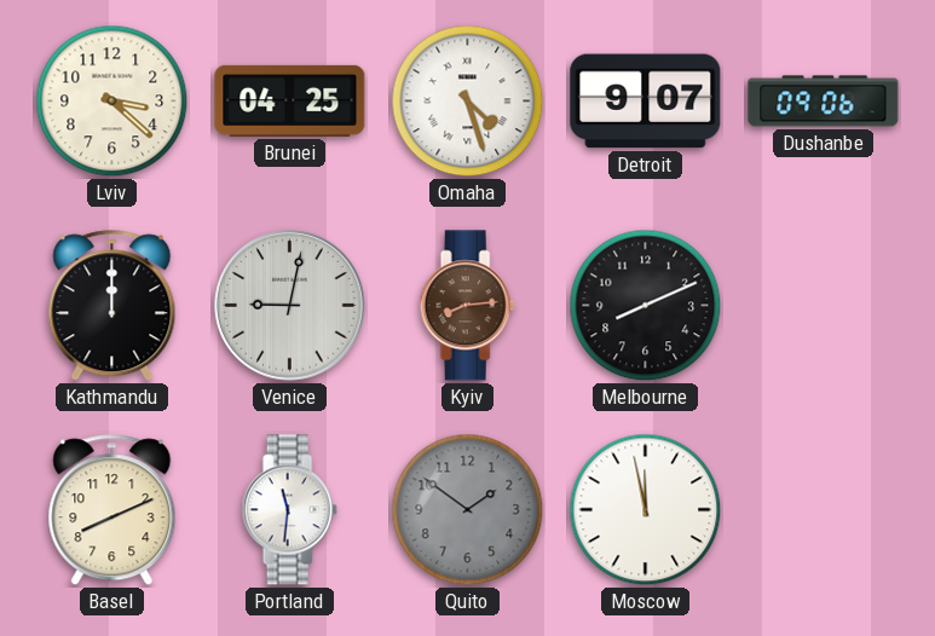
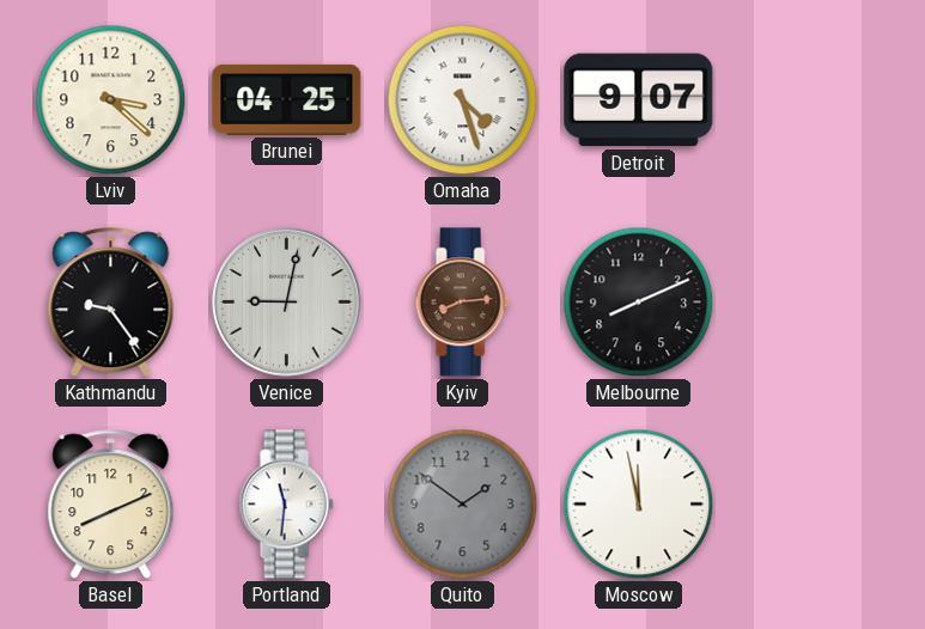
Dushanbe: 09:06 -> none
Kathmandu: 12:00 -> 9:24
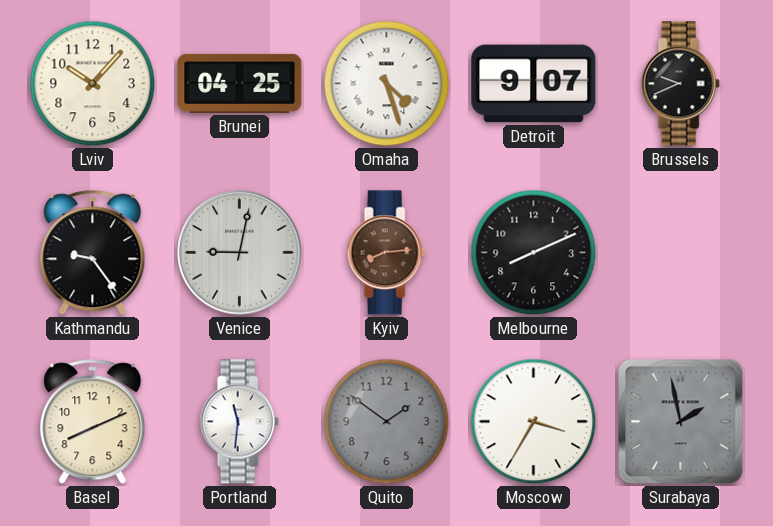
Lviv: 3:22 -> 10:07
Brussels: none -> 9:41
Moscow: 11:58 -> 3:35
Surabaya: none -> 1:58
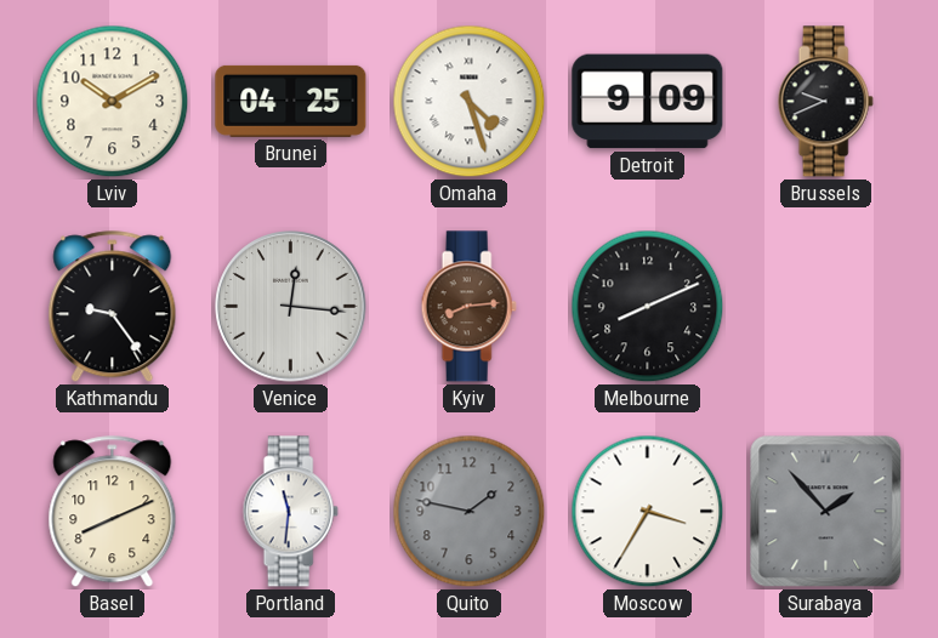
Lviv: 10:07 -> 10:10
Detroit: 9:07 -> 9:09
Venice: 9:02 -> 12:16
Quito: 1:51 -> 1:47
Surabaya: 1:58 -> 1:53
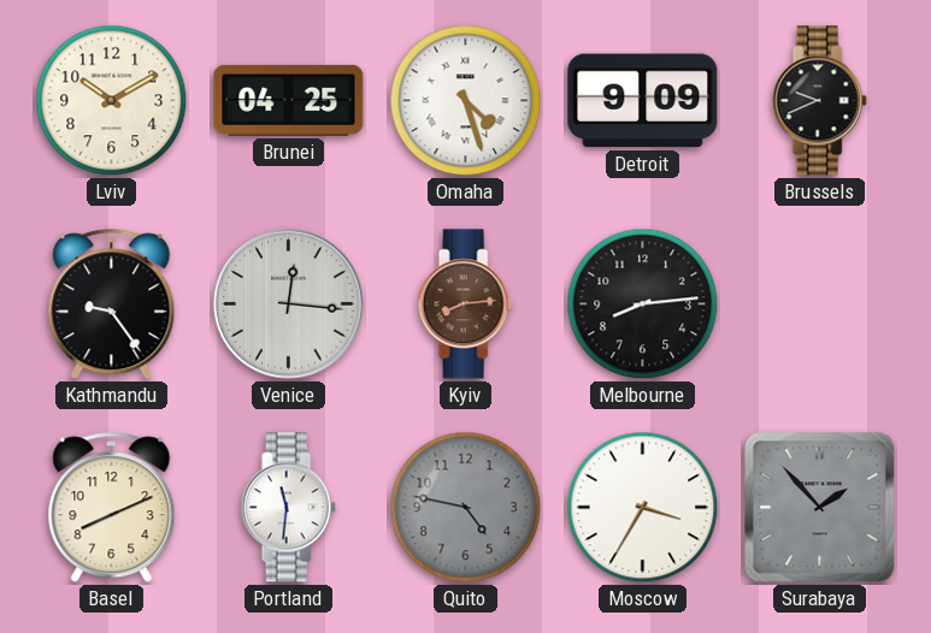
Melbourne: 8:11 -> 8:14
Quito: 1:47 -> 4:47
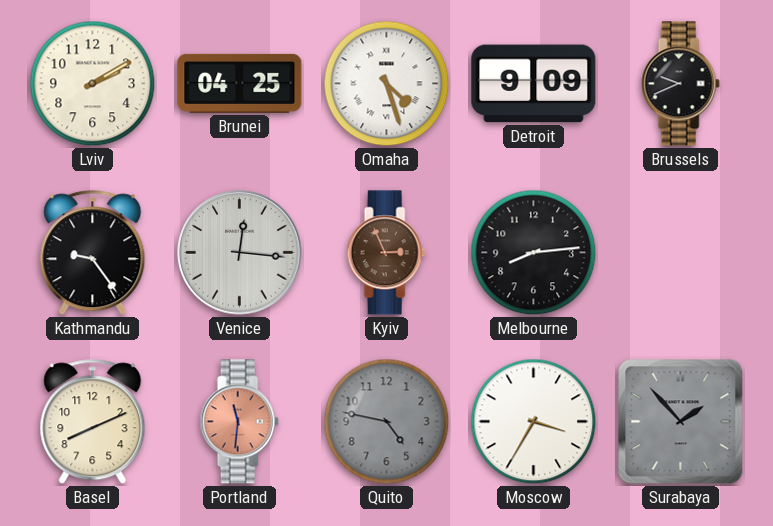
Lviv: 10:10 -> 2:10
Kyiv: 8:14 -> 2:56
Portland dial: white -> salmon
